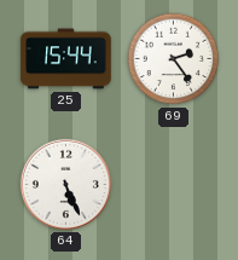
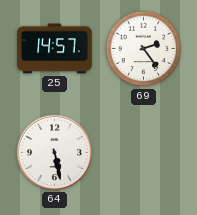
25: 15:44 -> 14:57
64: 5:26 -> 5:28
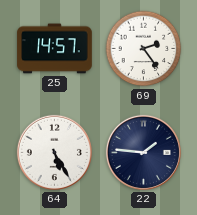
64: 5:28 -> 5:25
22: none -> 1:46
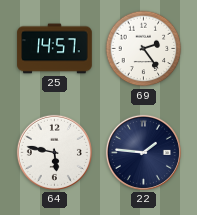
64: 5:25 -> 5:47
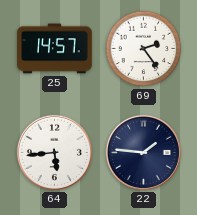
64: 5:47 -> 5:44
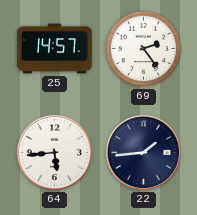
22: 1:46 -> 1:44
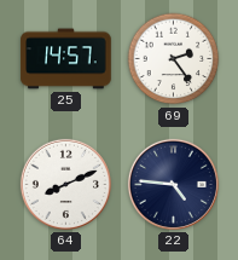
64: 5:44 -> 8:11
22: 1:44 -> 4:46
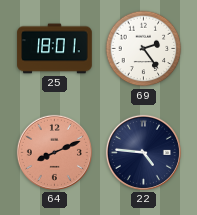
25: 14:57 -> 18:01
64 dial: white -> salmon
